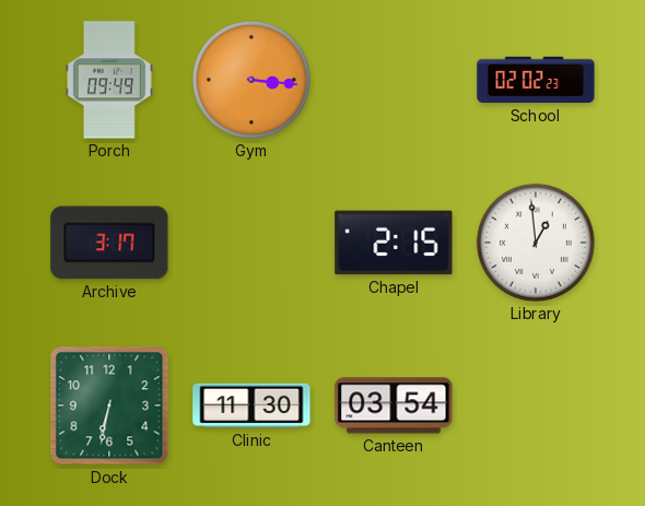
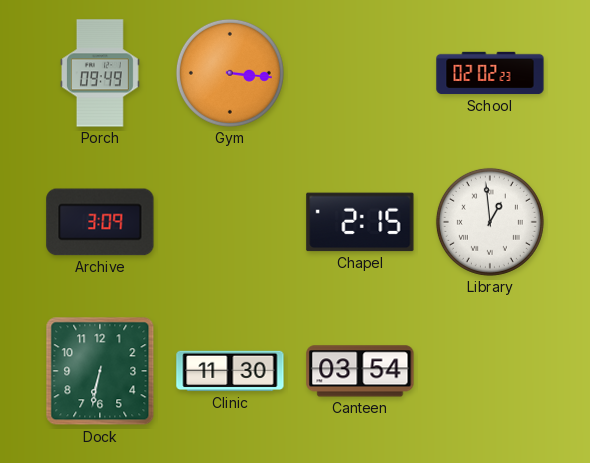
Archive: 3:17 -> 3:09
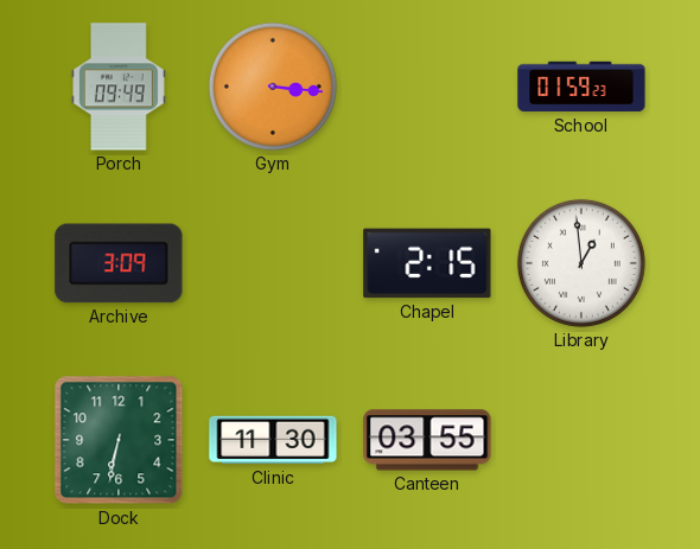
School: 02:02 -> 01:59
Canteen: 03:54 -> 03:55
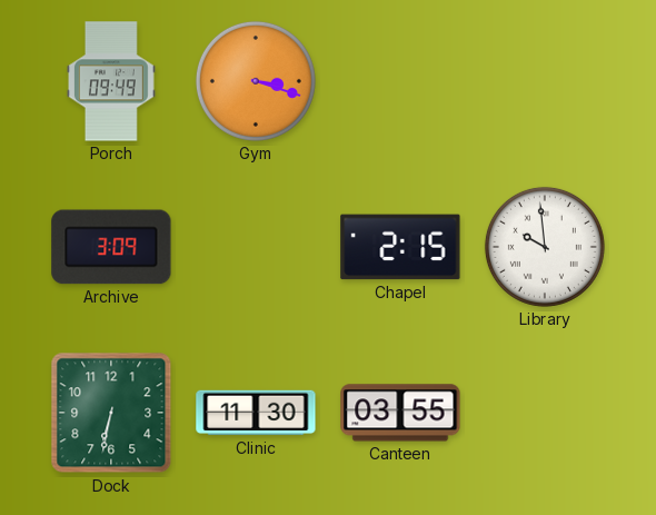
Gym: 3:16 -> 3:18
School: 01:59 -> none
Library: 12:59 -> 9:59
